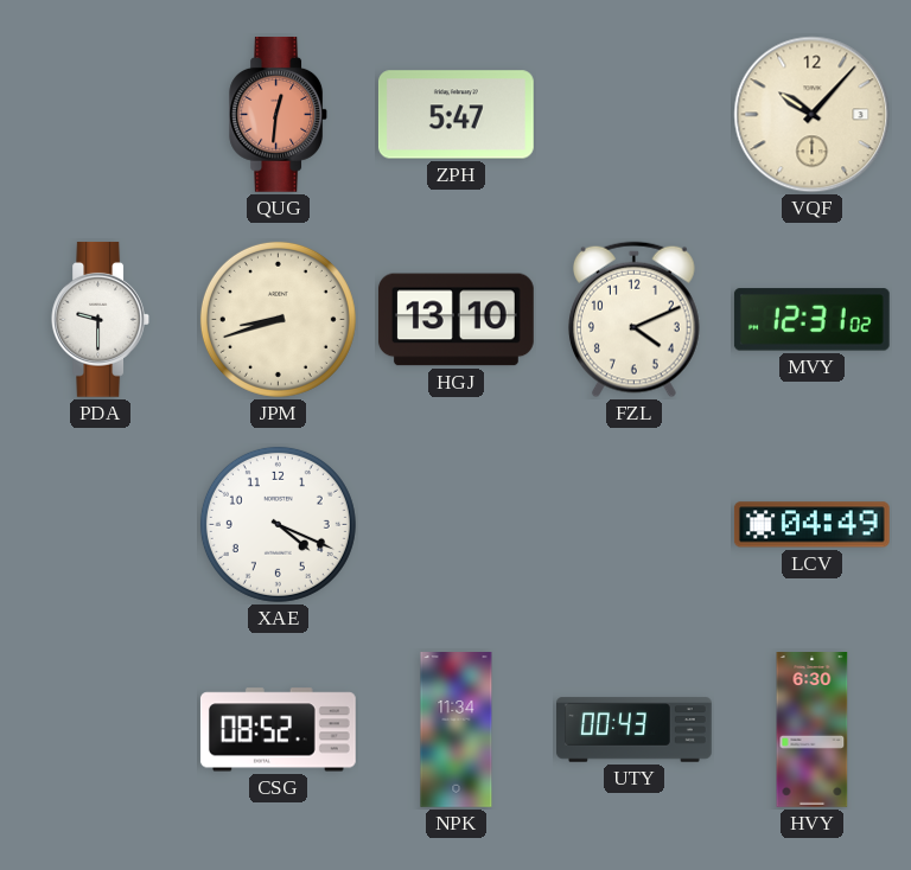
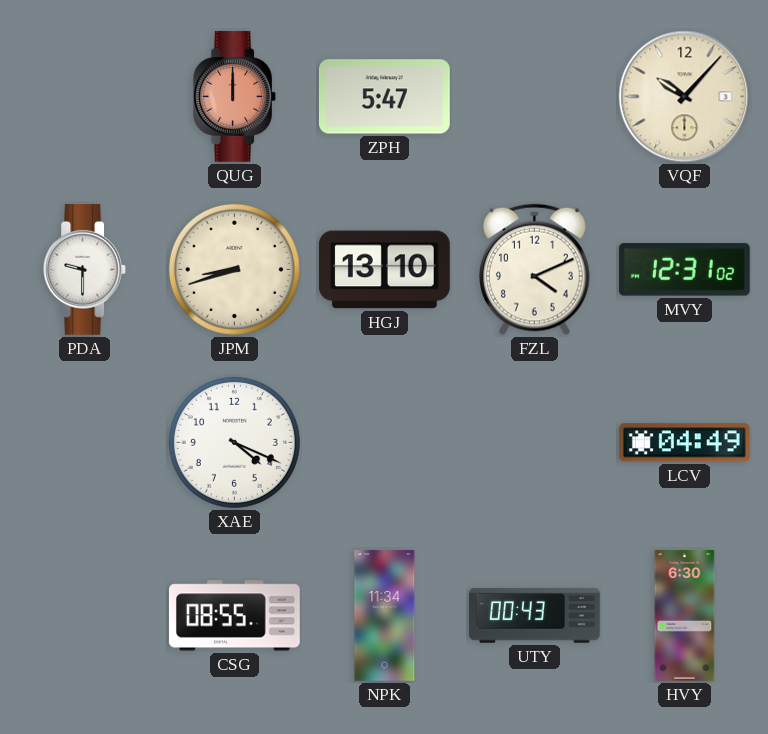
QUG: 12:31 -> 12:00
CSG: 08:52 -> 08:55
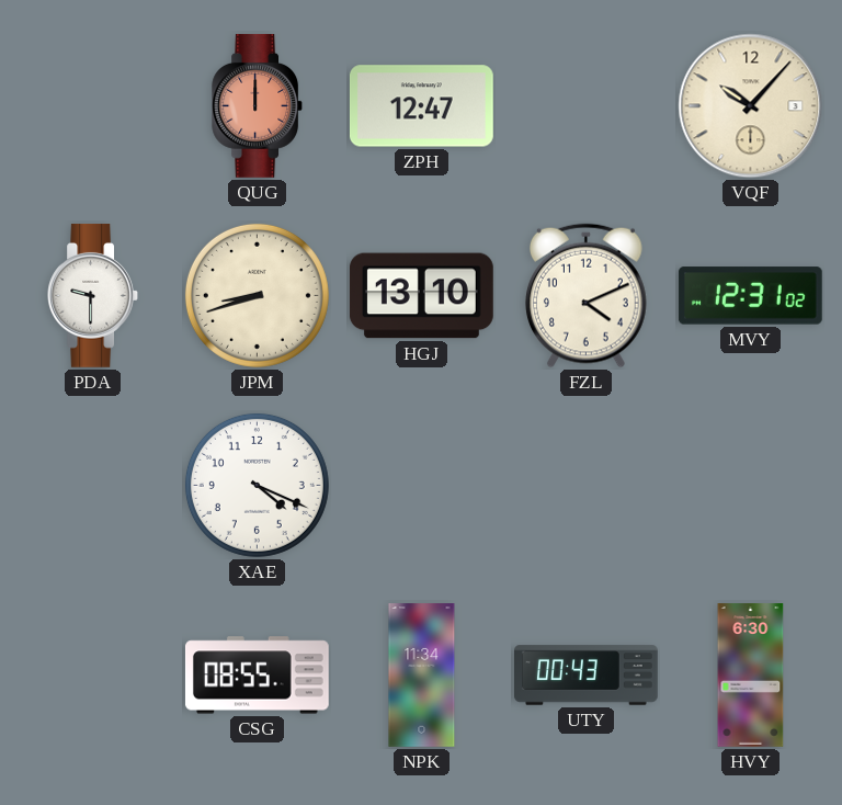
ZPH: 5:47 -> 12:47
LCV: 04:49 -> none
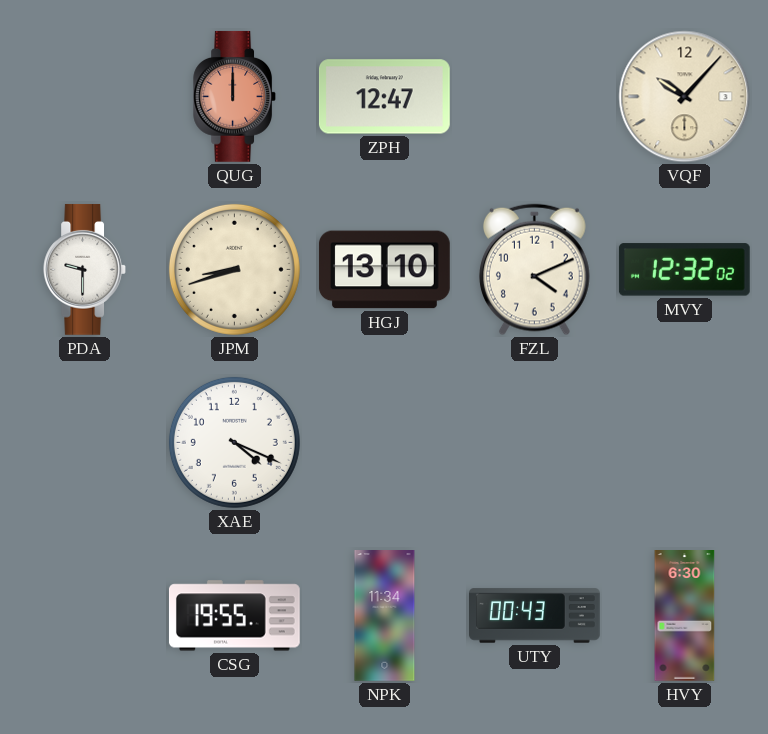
MVY: 12:31 -> 12:32
CSG: 08:55 -> 19:55
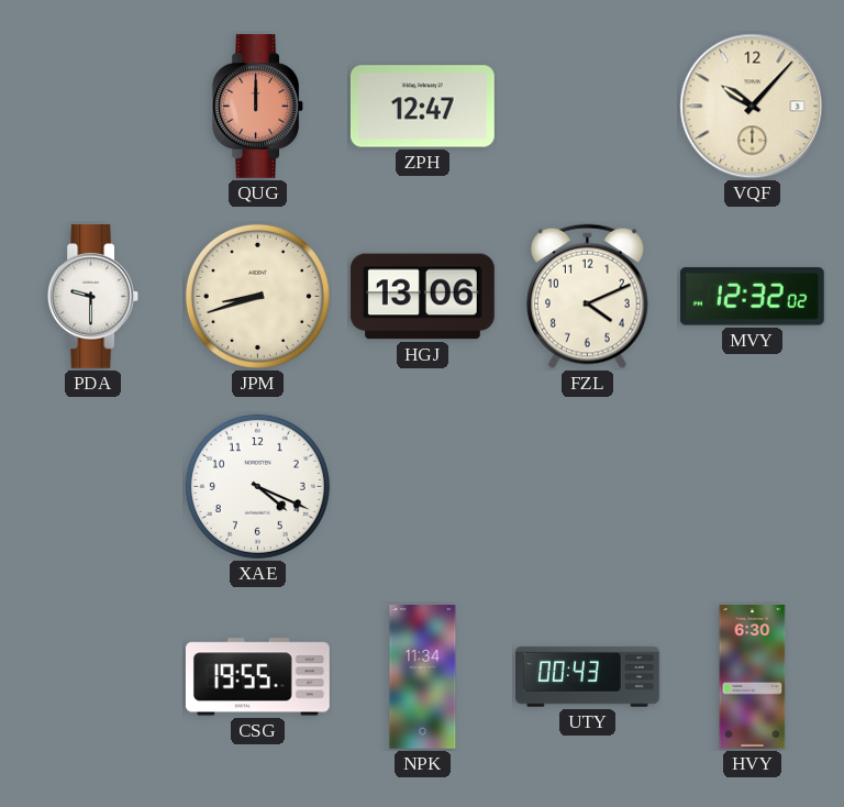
HGJ: 13:10 -> 13:06
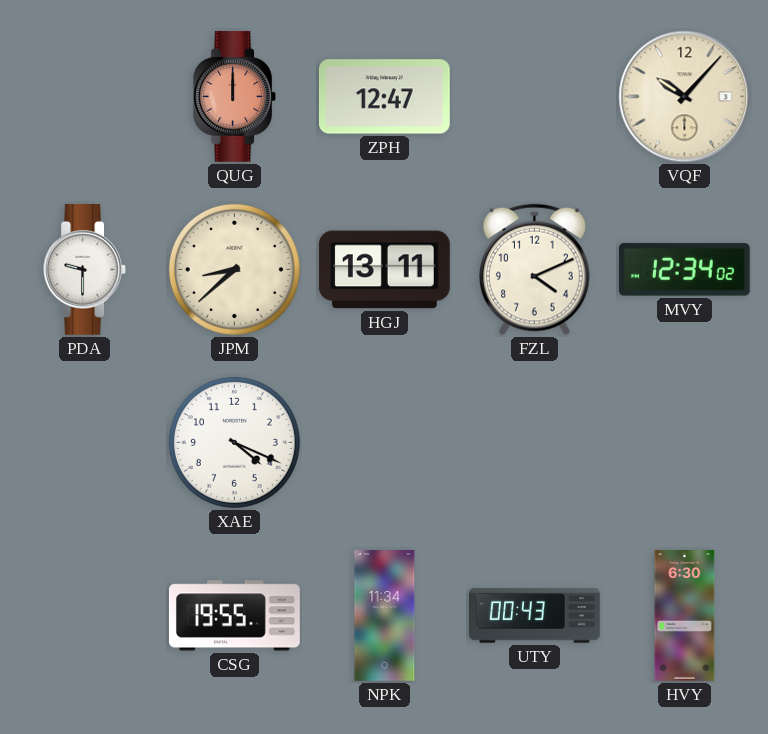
JPM: 8:42 -> 8:38
HGJ: 13:06 -> 13:11
MVY: 12:32 -> 12:34
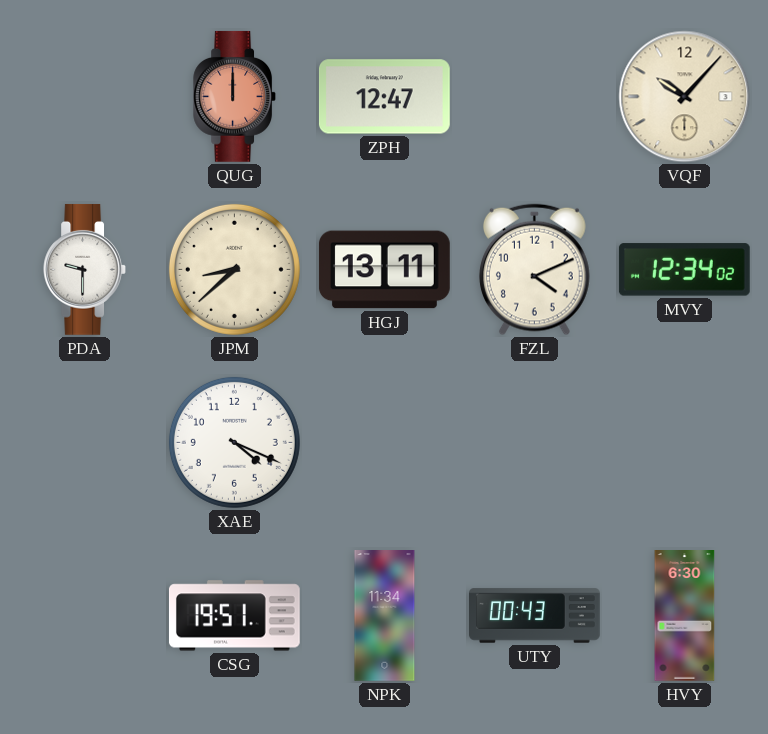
CSG: 19:55 -> 19:51
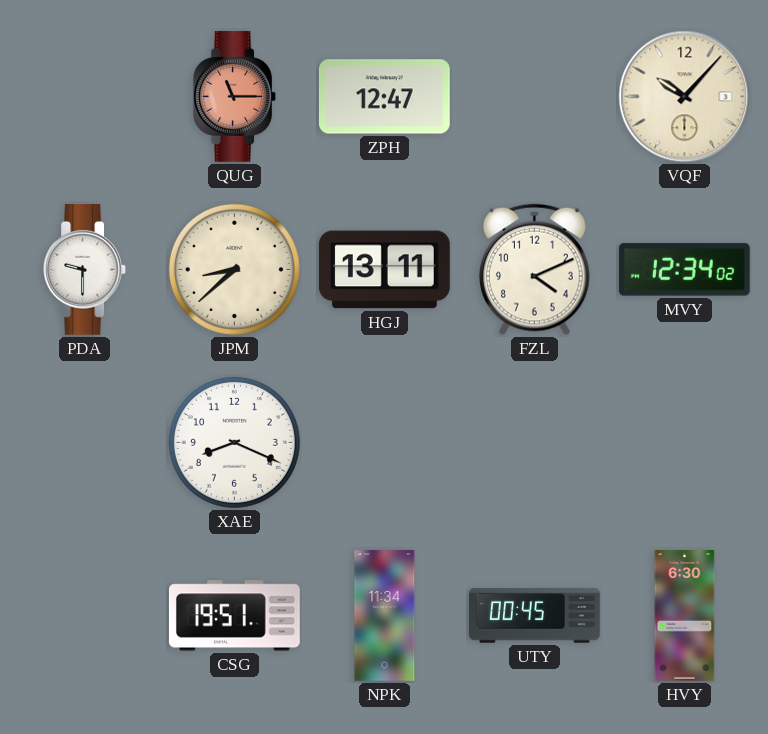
QUG: 12:00 -> 11:15
XAE: 4:19 -> 8:19
UTY: 00:43 -> 00:45
